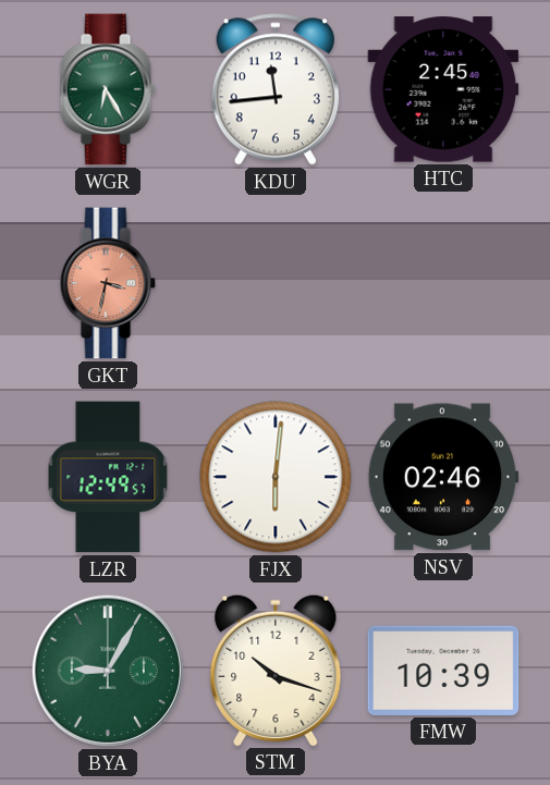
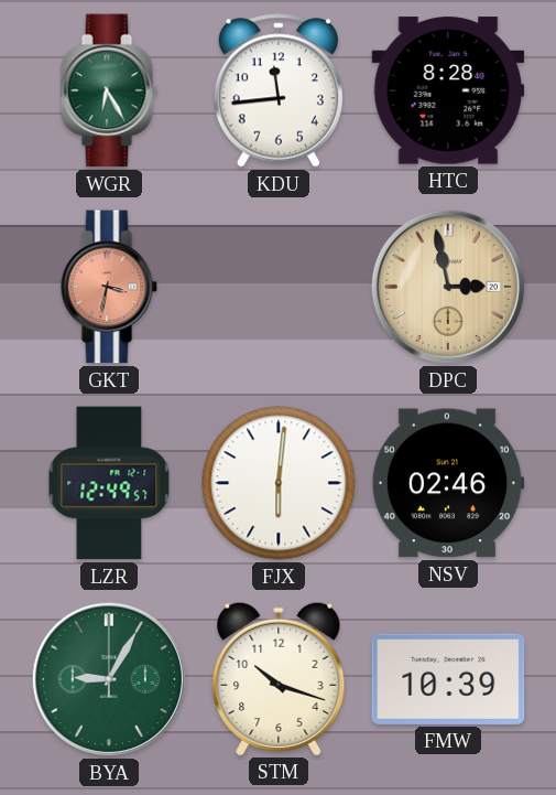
HTC: 2:45 -> 8:28
DPC: none -> 2:58
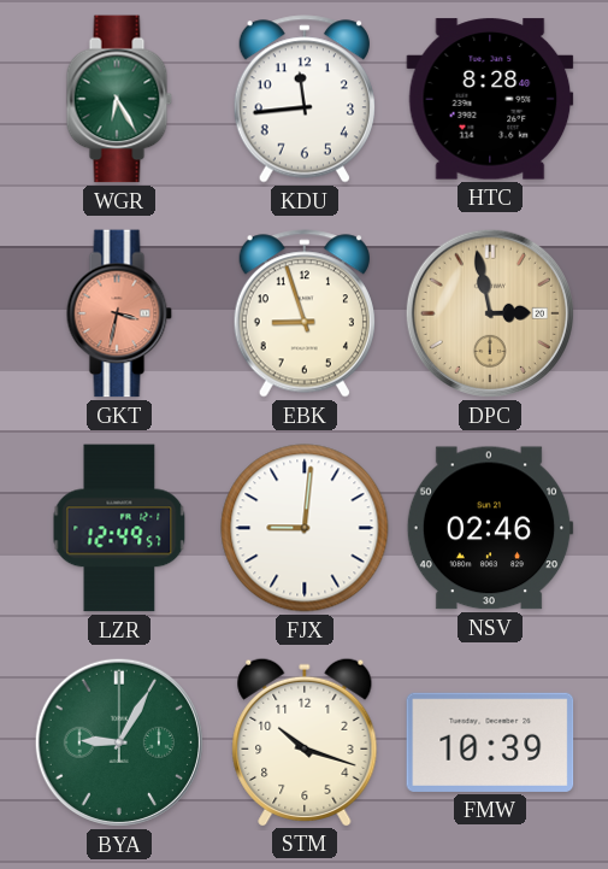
EBK: none -> 8:57
FJX: 6:01 -> 9:01
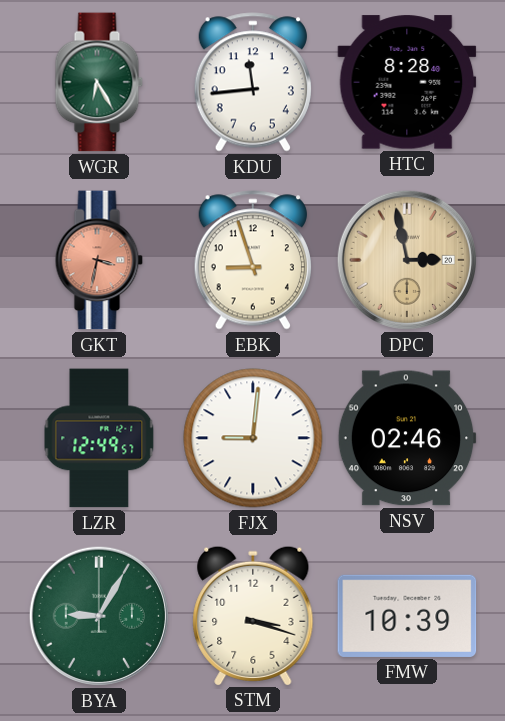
STM: 10:18 -> 3:18
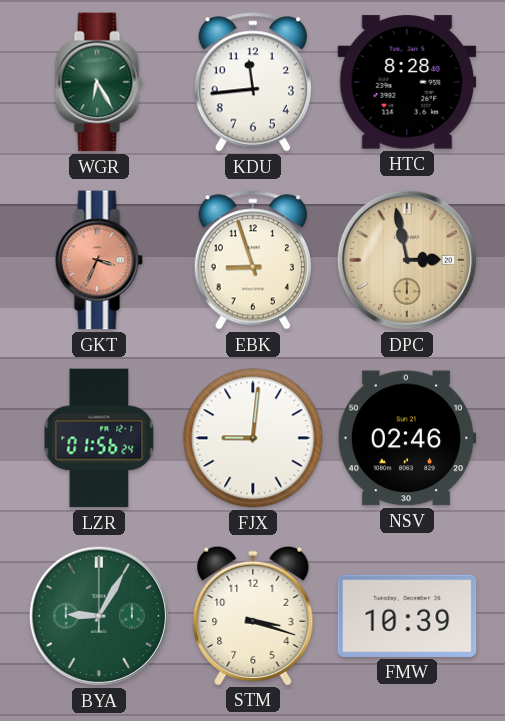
GKT: 3:32 -> 3:34
LZR: 12:49 -> 01:56
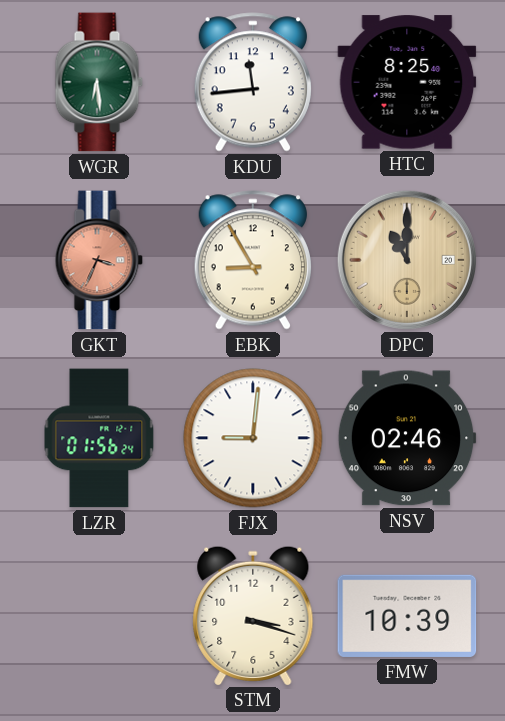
WGR: 6:25 -> 6:29
HTC: 8:28 -> 8:25
EBK: 8:57 -> 8:55
DPC: 2:58 -> 11:00
BYA: 9:05 -> none
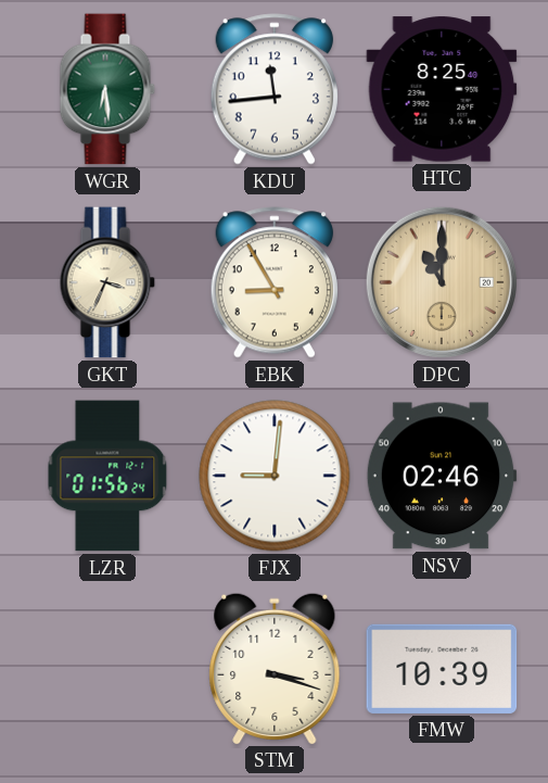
GKT dial: salmon -> cream
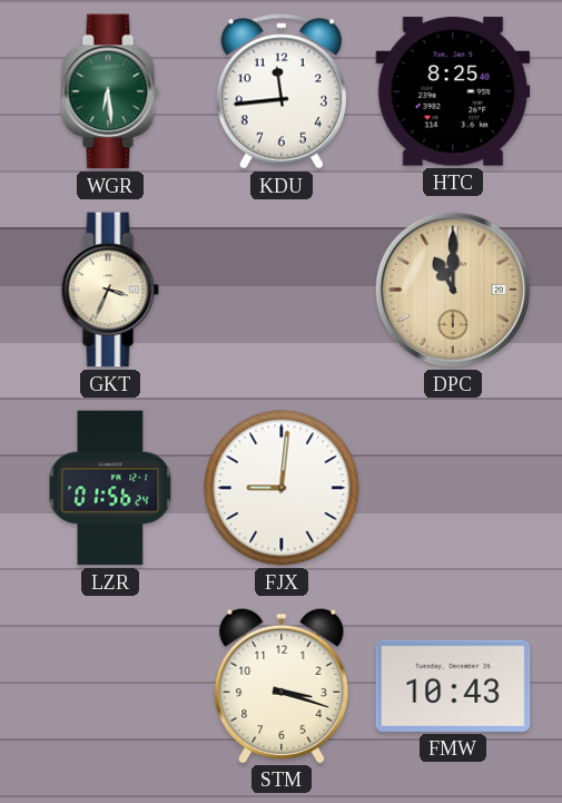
EBK: 8:55 -> none
NSV: 02:46 -> none
FMW: 10:39 -> 10:43
